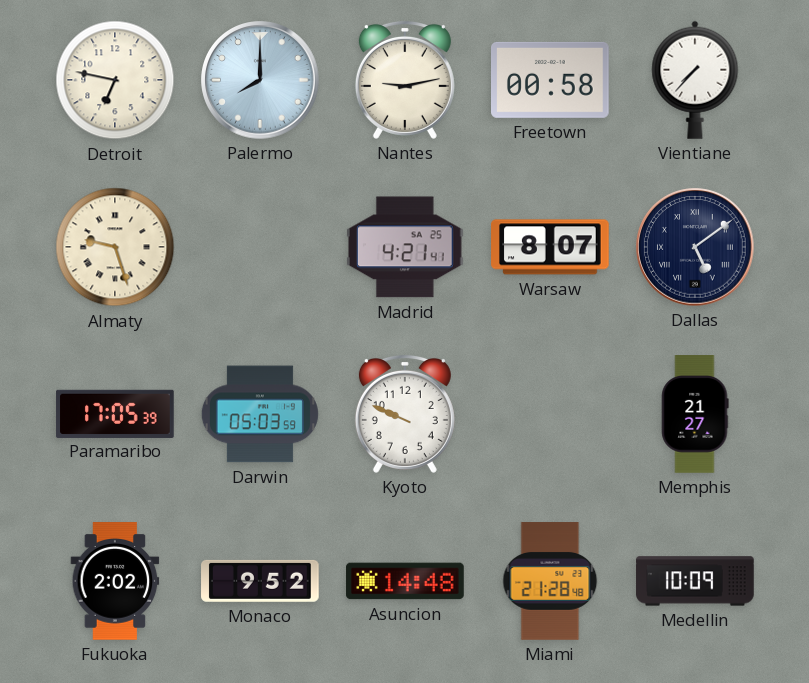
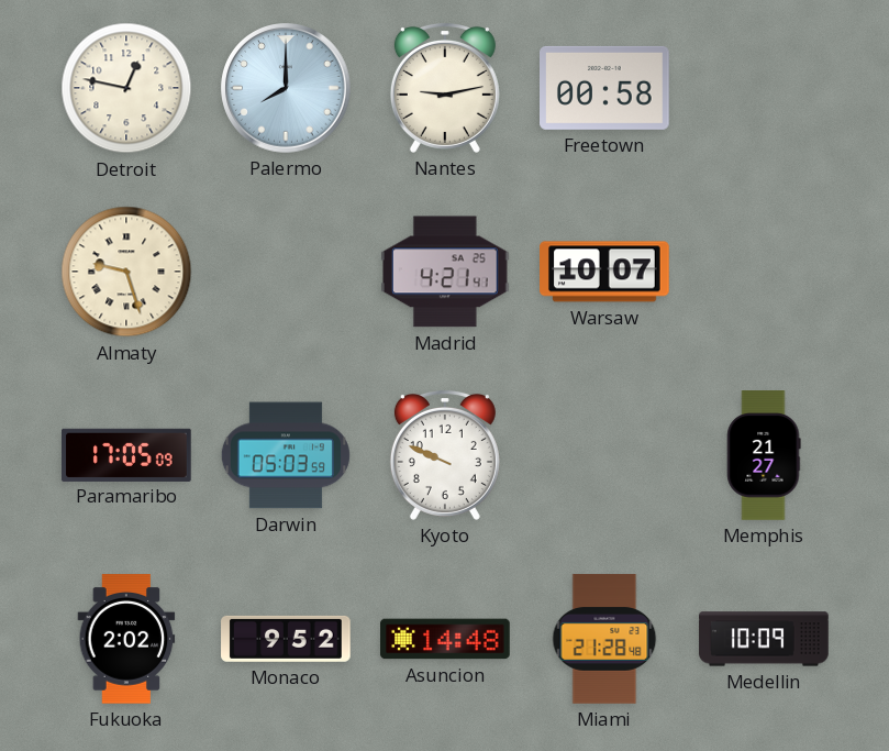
Detroit: 6:47 -> 12:47
Vientiane: 7:37 -> none
Warsaw: 8:07 -> 10:07
Dallas: 5:09 -> none
Paramaribo: 17:05:39 -> 17:05:09
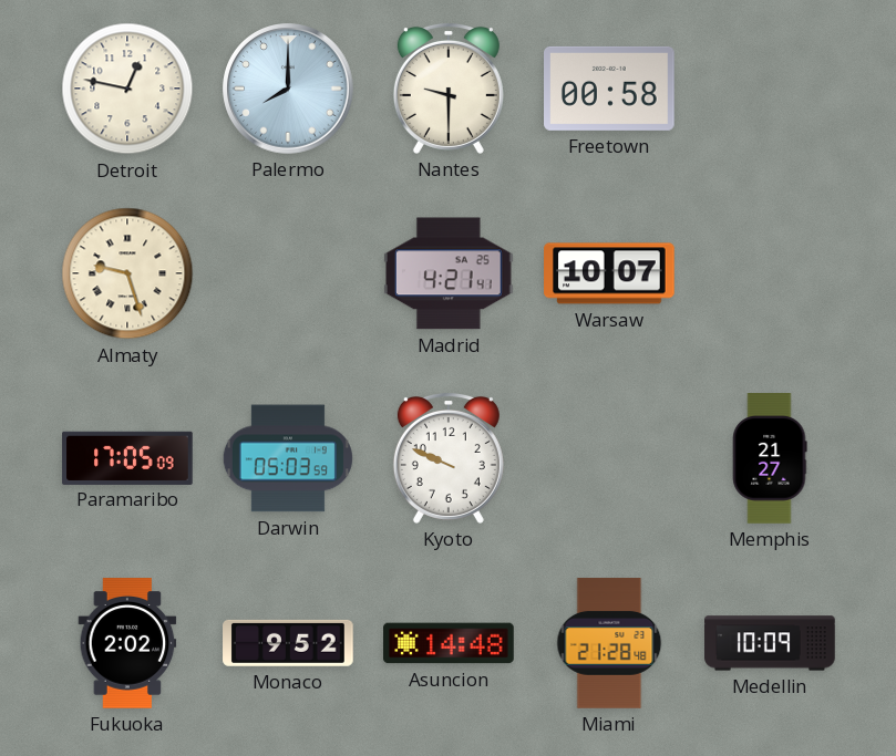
Nantes: 9:13 -> 9:30
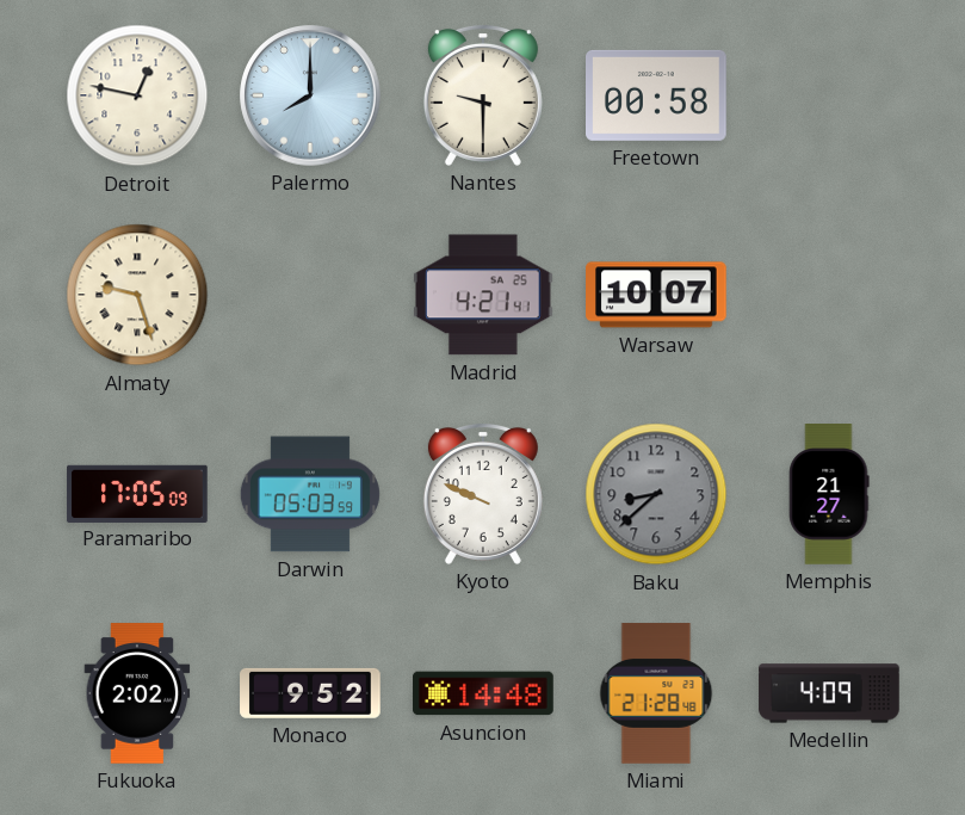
Baku: none -> 8:38
Medellin: 10:09 -> 4:09
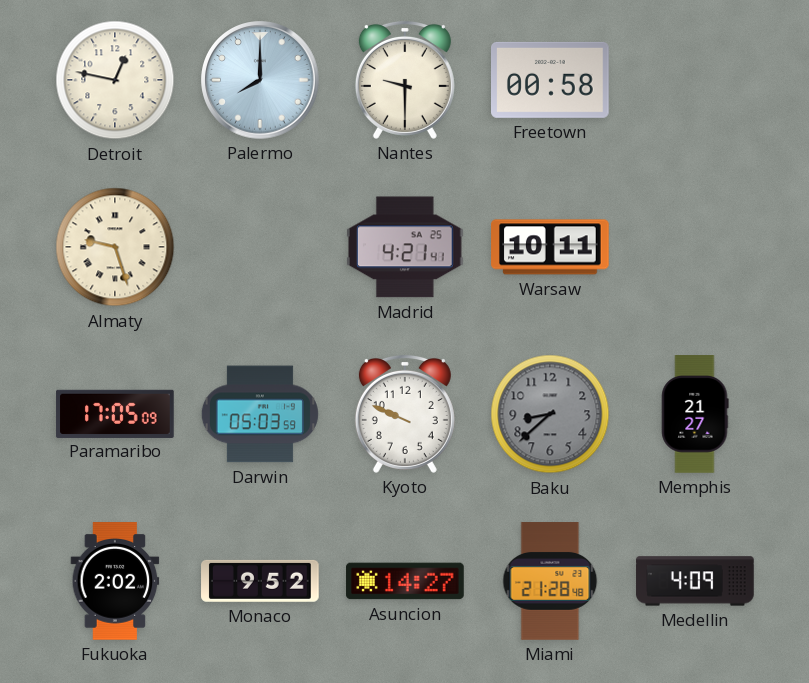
Warsaw: 10:07 -> 10:11
Asuncion: 14:48 -> 14:27
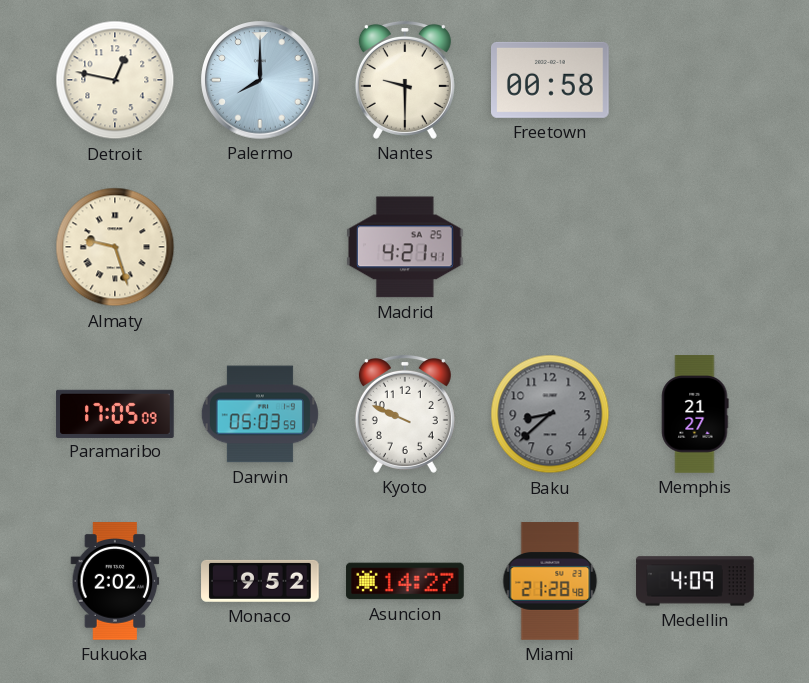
Warsaw: 10:11 -> none
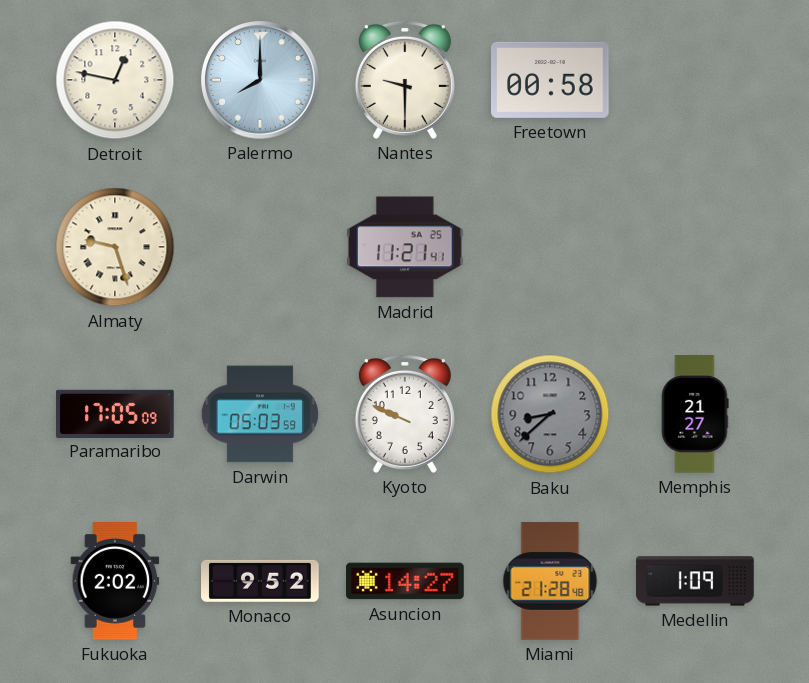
Madrid: 4:21 -> 11:21
Medellin: 4:09 -> 1:09
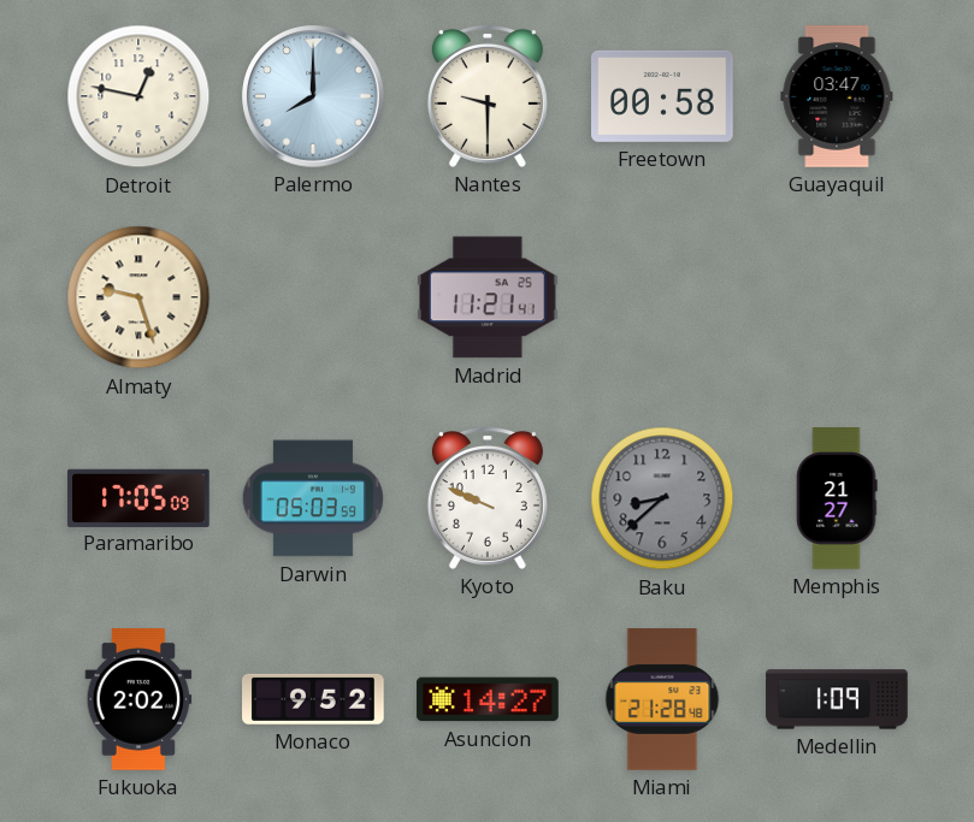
Guayaquil: none -> 03:47
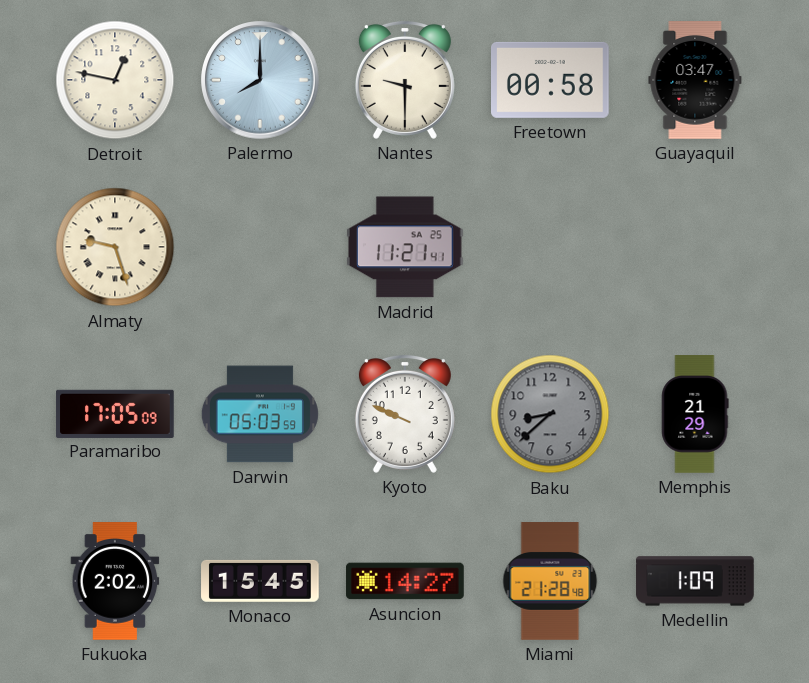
Memphis: 21:27 -> 21:29
Monaco: 9:52 -> 15:45
